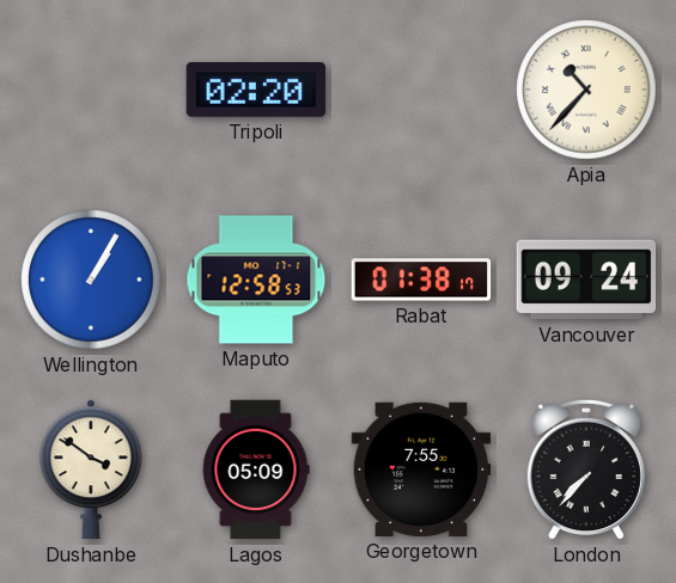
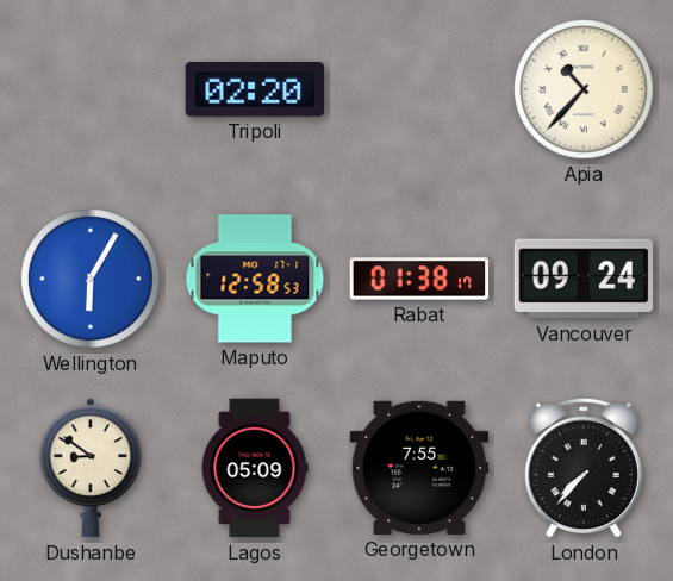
Wellington: 1:05 -> 6:05
Dushanbe: 3:51 -> 8:51
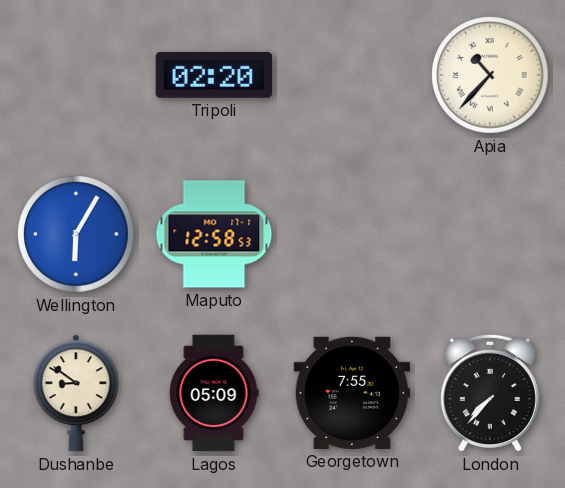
Rabat: 01:38 -> none
Vancouver: 09:24 -> none
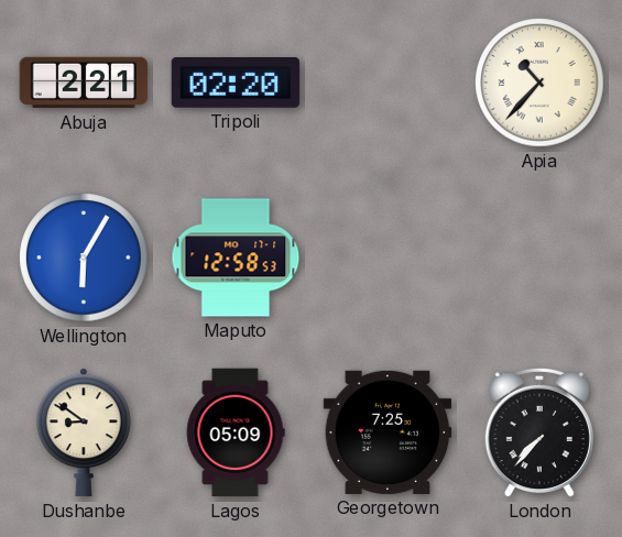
Abuja: none -> 2:21
Georgetown: 7:55 -> 7:25
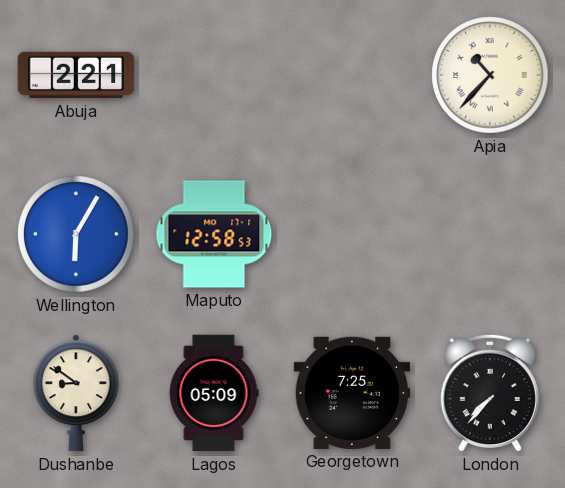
Tripoli: 02:20 -> none
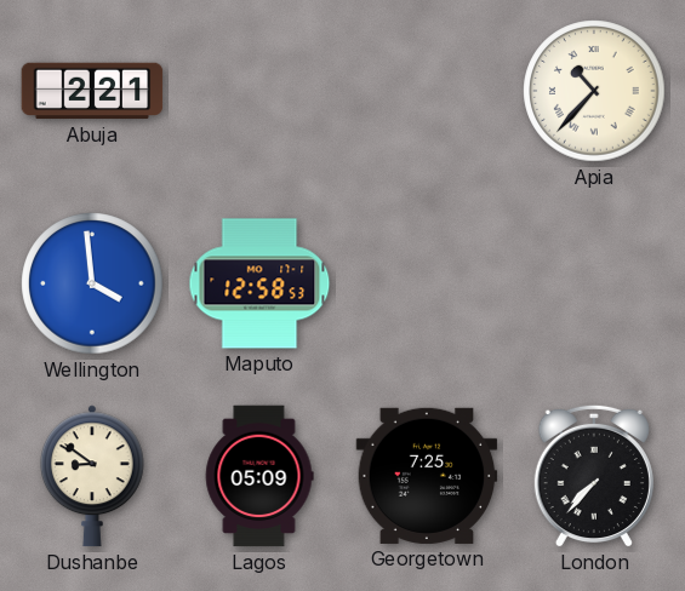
Wellington: 6:05 -> 3:59
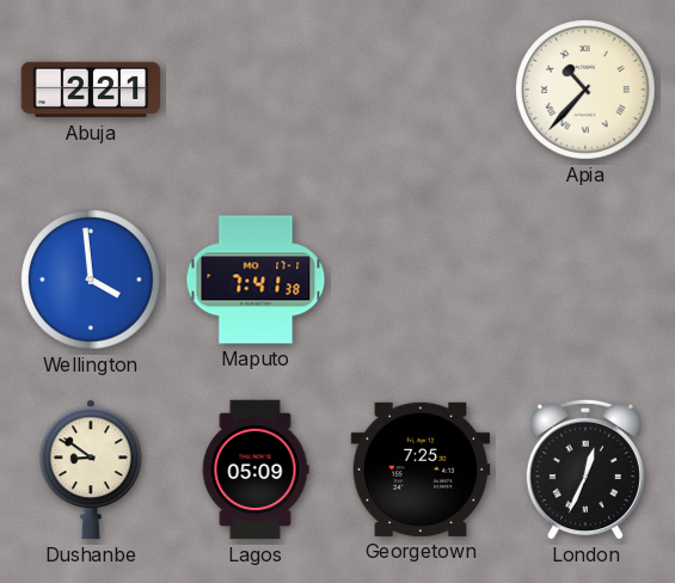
Maputo: 12:58 -> 7:41
London: 7:37 -> 12:34
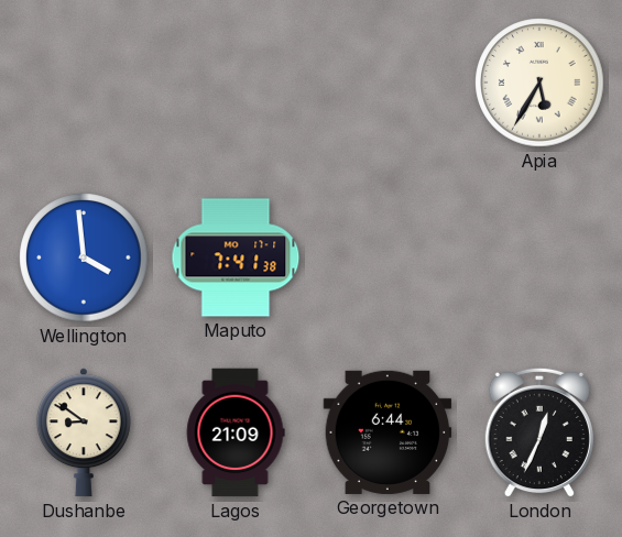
Abuja: 2:21 -> none
Apia: 10:37 -> 5:35
Lagos: 05:09 -> 21:09
Georgetown: 7:25 -> 6:44
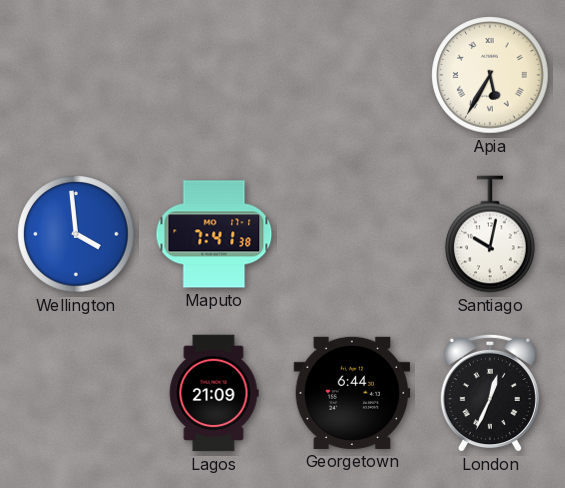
Santiago: none -> 10:02
Dushanbe: 8:51 -> none
